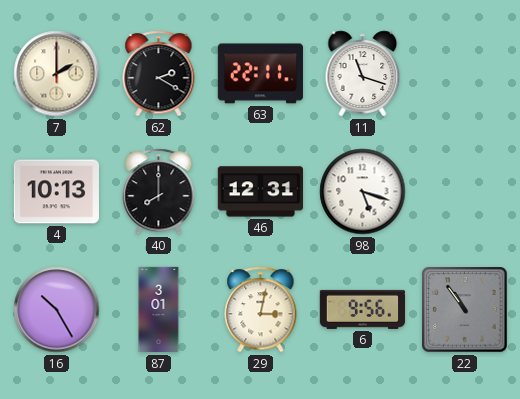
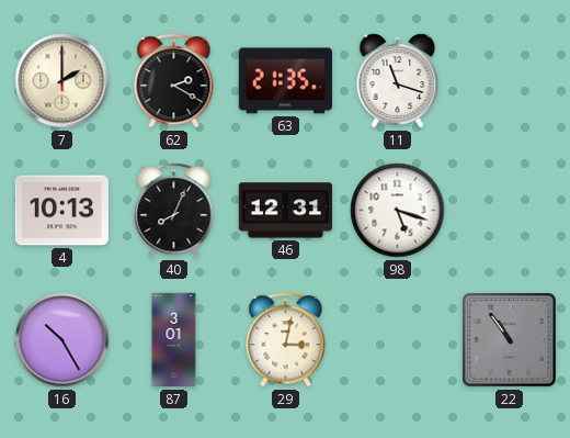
63: 22:11 -> 21:35
40: 8:00 -> 8:04
6: 9:56 -> none
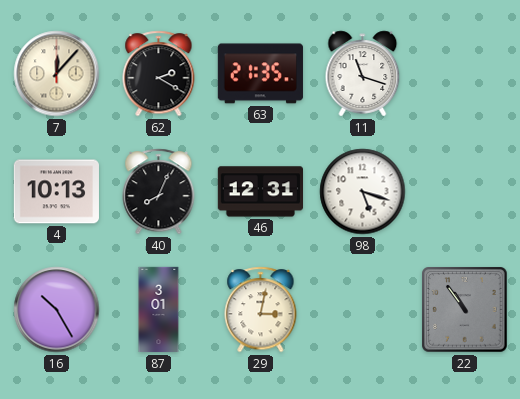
7: 2:00 -> 12:07
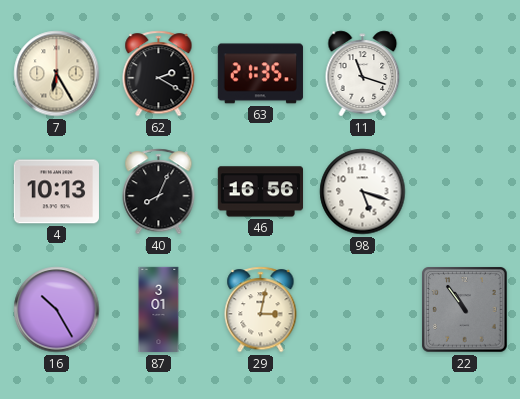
7: 12:07 -> 6:25
46: 12:31 -> 16:56
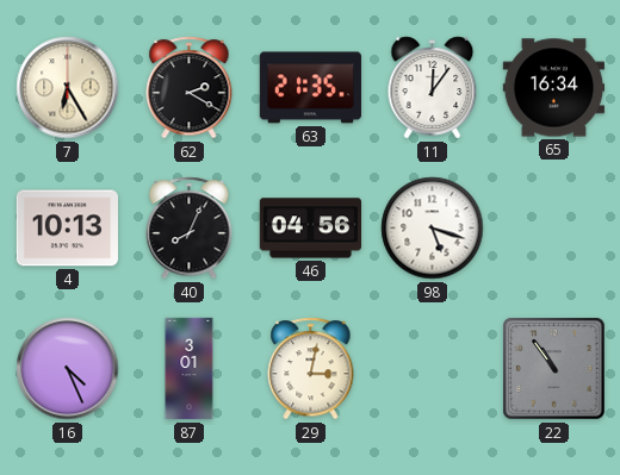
11: 11:18 -> 12:06
65: none -> 16:34
46: 16:56 -> 04:56
16: 10:25 -> 4:26
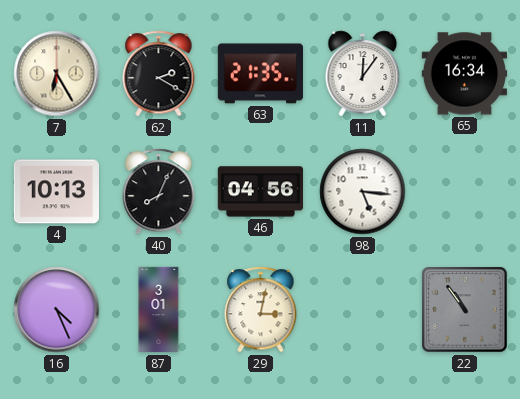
98: 5:18 -> 5:16
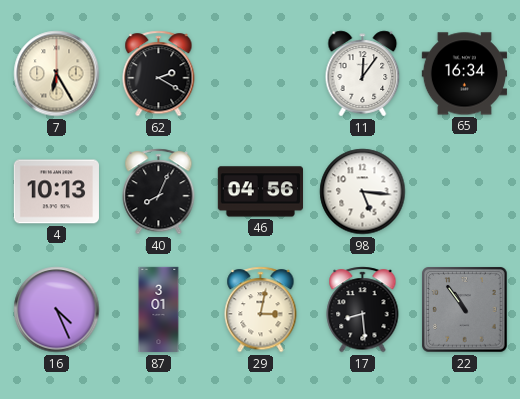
63: 21:35 -> none
17: none -> 8:29
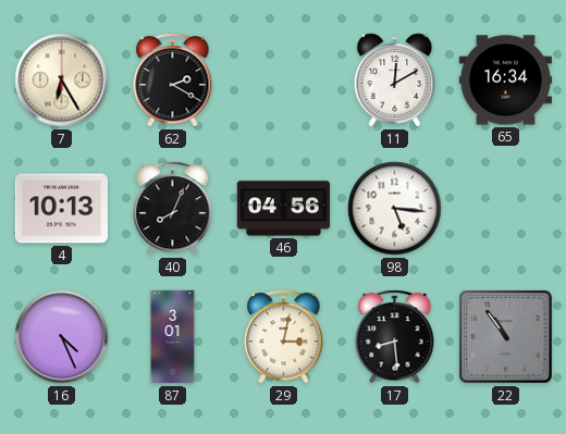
11: 12:06 -> 12:10
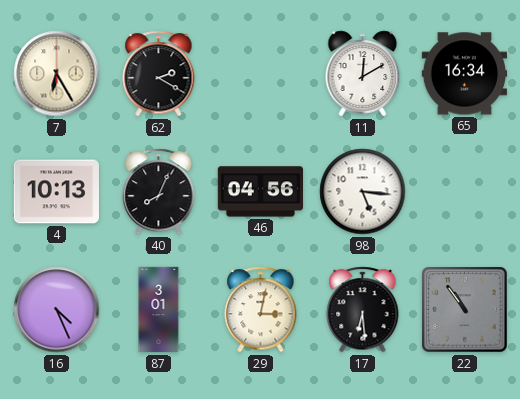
17: 8:29 -> 6:29
